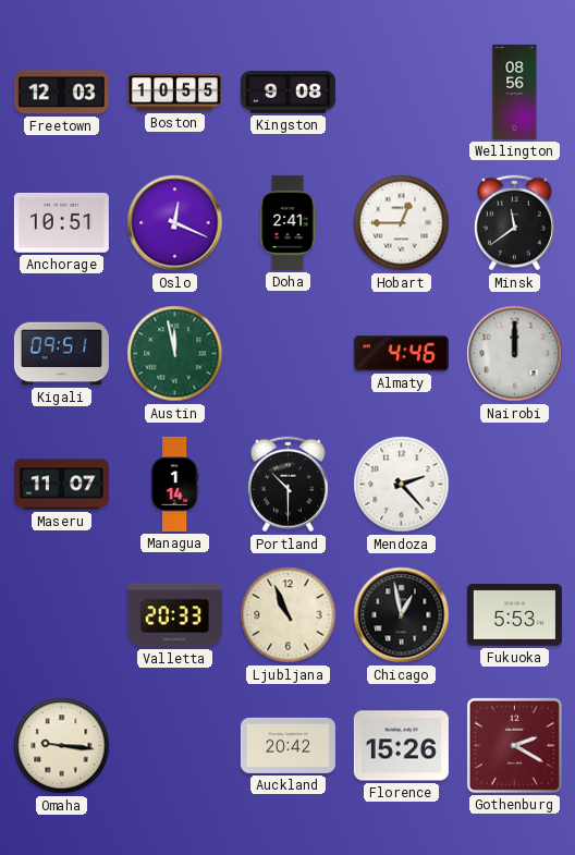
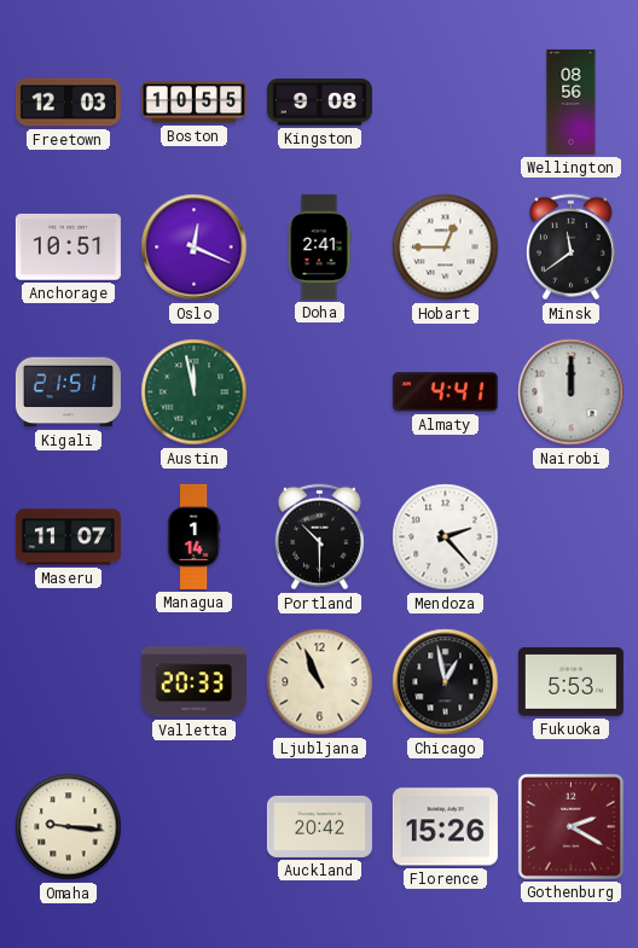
Kigali: 09:51 -> 21:51
Almaty: 4:46 -> 4:41
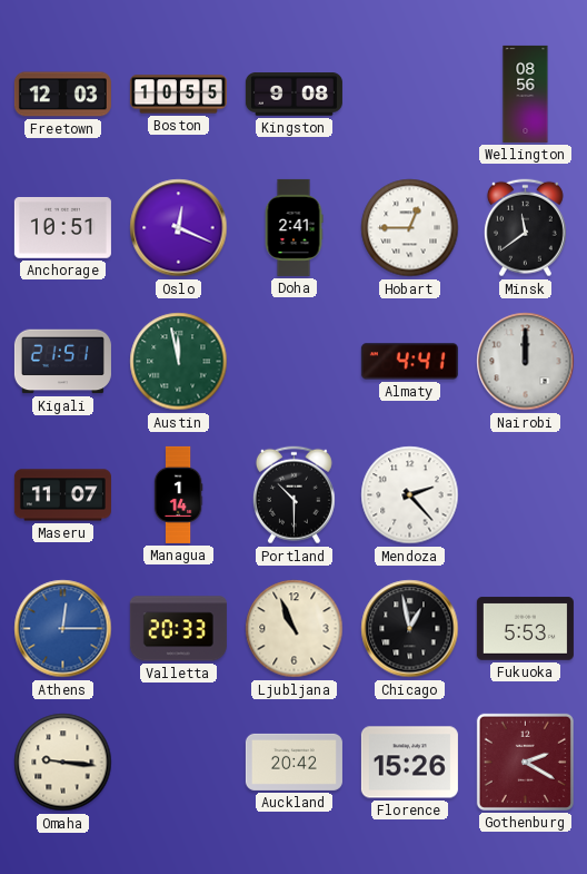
Athens: none -> 12:15
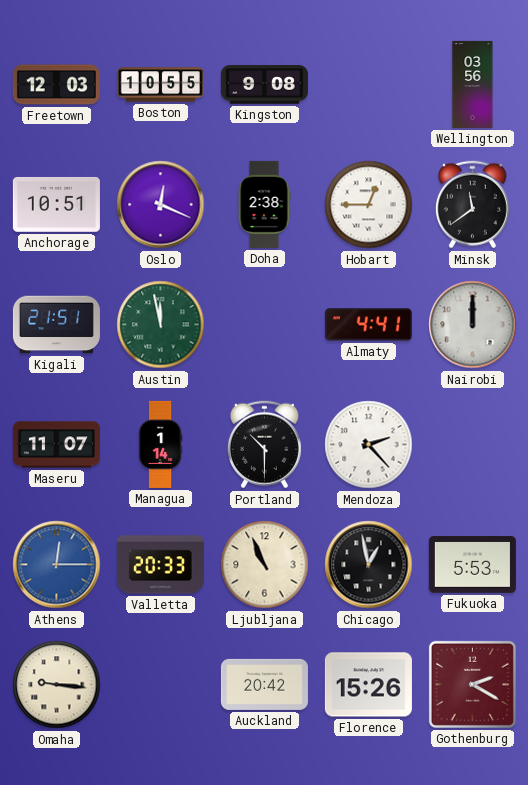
Wellington: 08:56 -> 03:56
Doha: 2:41 -> 2:38
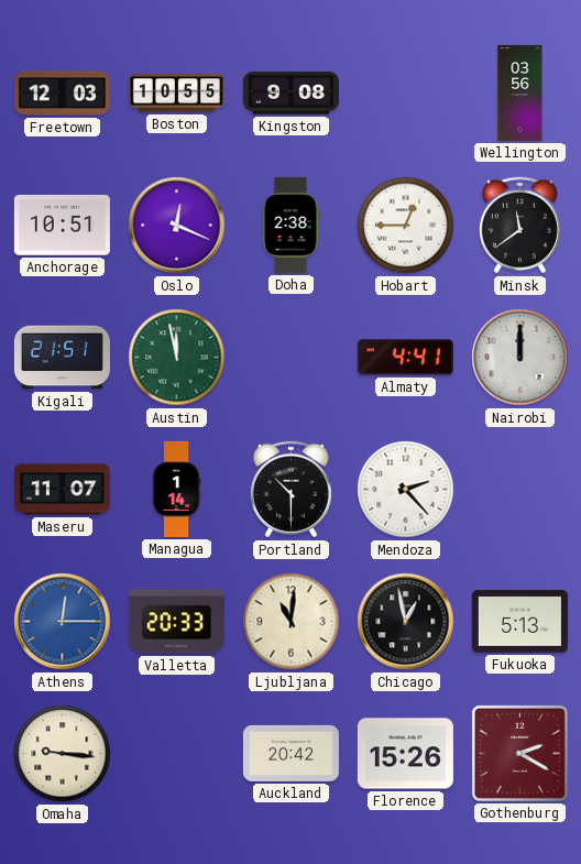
Ljubljana: 10:56 -> 11:01
Fukuoka: 5:53 -> 5:13
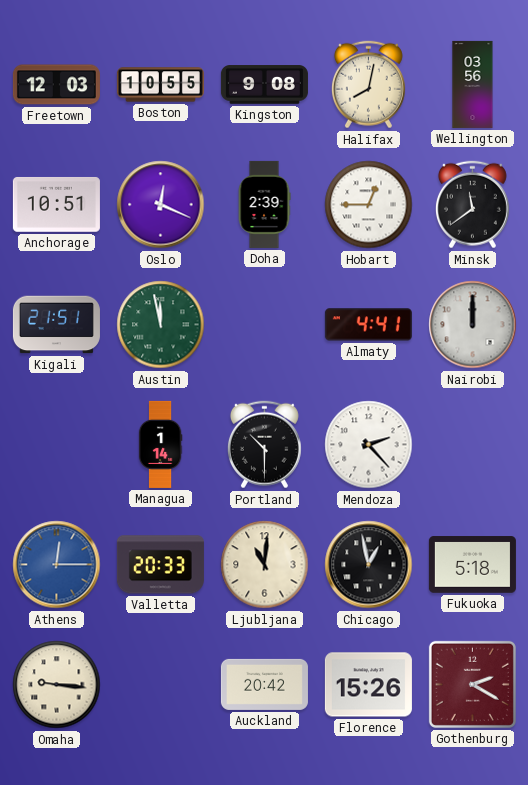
Halifax: none -> 8:02
Doha: 2:38 -> 2:39
Maseru: 11:07 -> none
Fukuoka: 5:13 -> 5:18
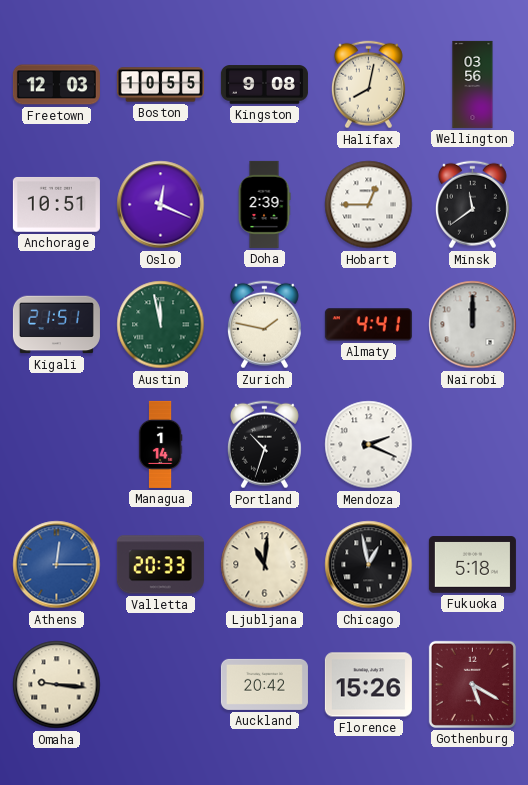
Zurich: none -> 1:47
Portland: 10:30 -> 10:33
Mendoza: 2:23 -> 2:19
Gothenburg: 2:20 -> 5:20
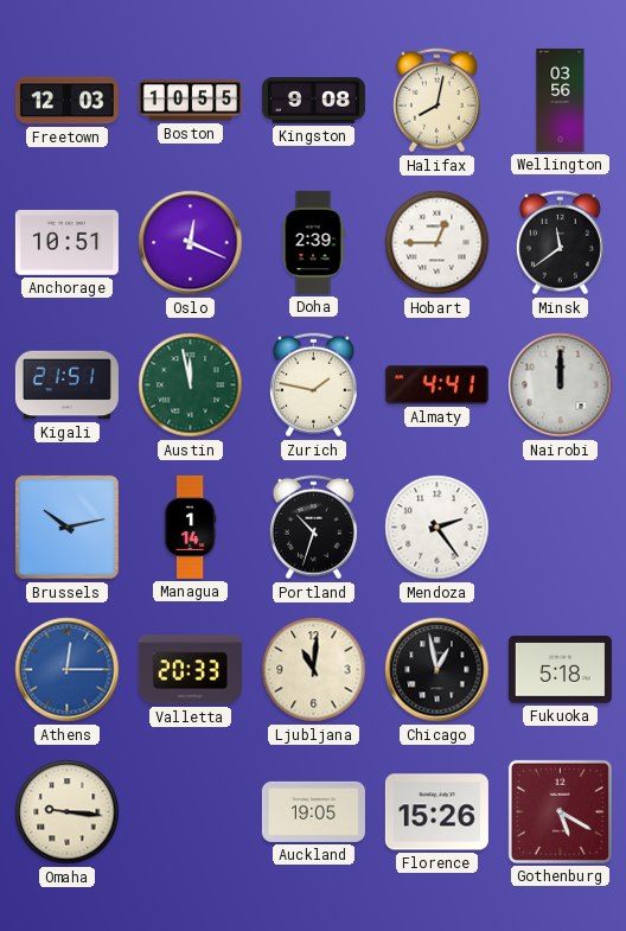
Brussels: none -> 10:13
Mendoza: 2:19 -> 2:24
Auckland: 20:42 -> 19:05
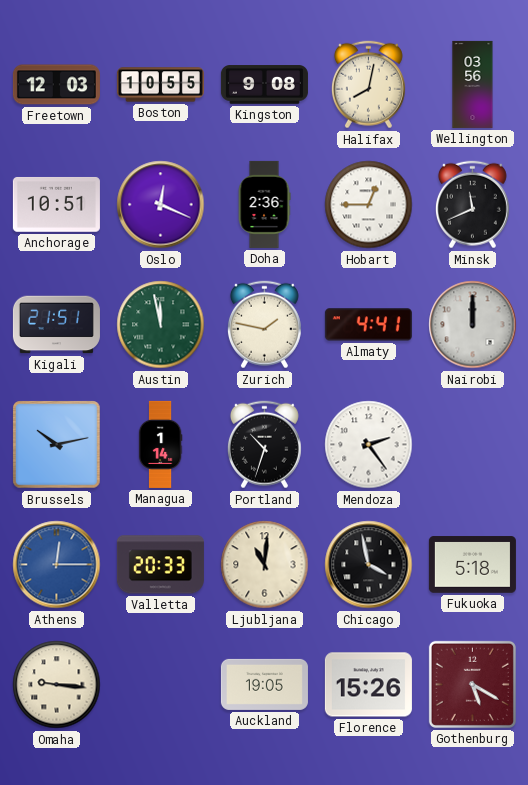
Doha: 2:39 -> 2:36
Minsk: 11:39 -> 11:41
Chicago: 12:58 -> 3:58
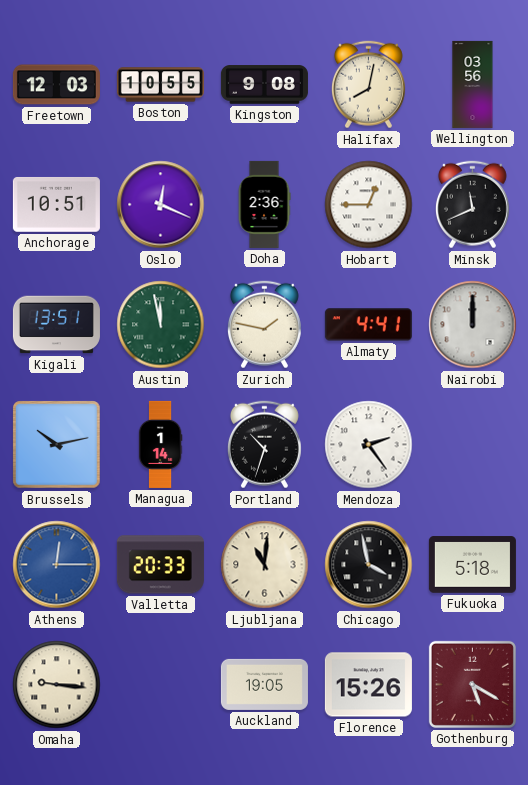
Kigali: 21:51 -> 13:51
